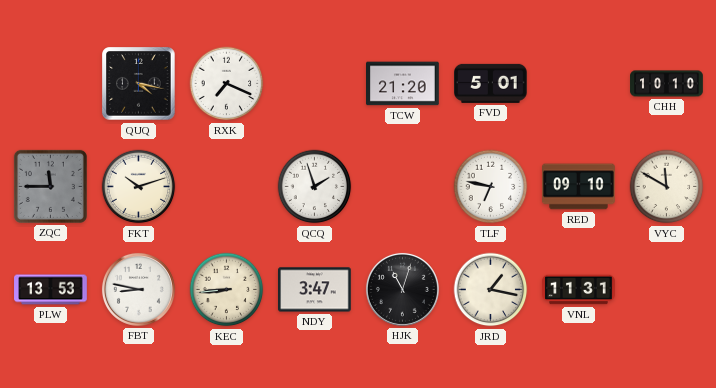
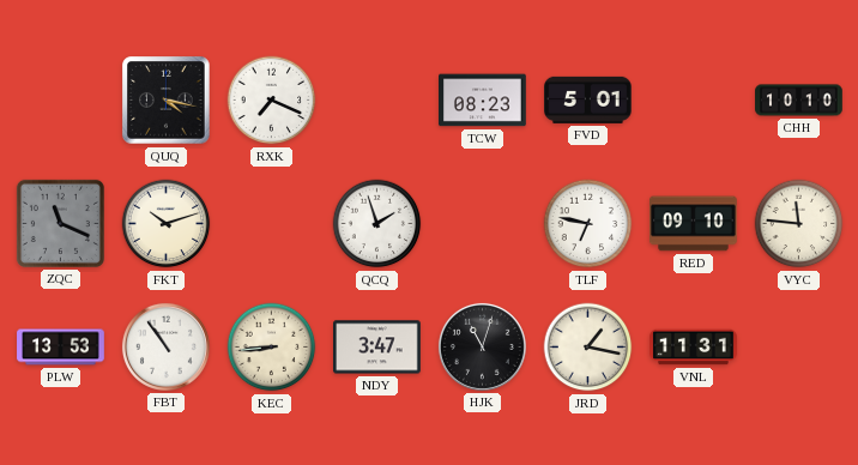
TCW: 21:20 -> 08:23
ZQC: 11:45 -> 11:19
VYC: 11:50 -> 11:46
FBT: 8:47 -> 10:54
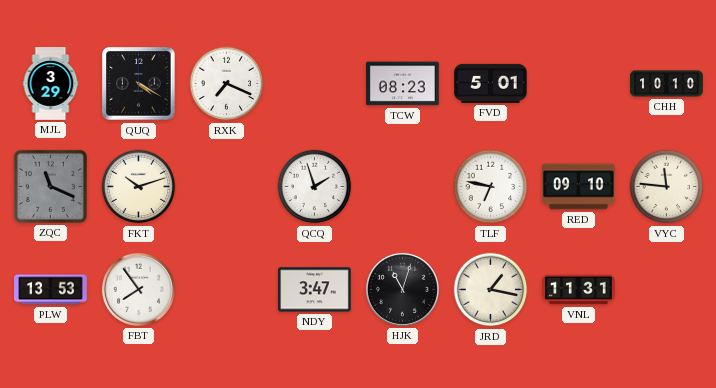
MJL: none -> 3:29
QUQ: 4:17 -> 4:20
FBT: 10:54 -> 7:54
KEC: 8:44 -> none
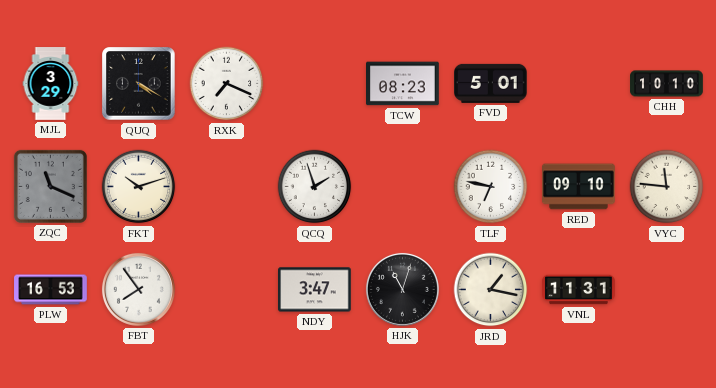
PLW: 13:53 -> 16:53
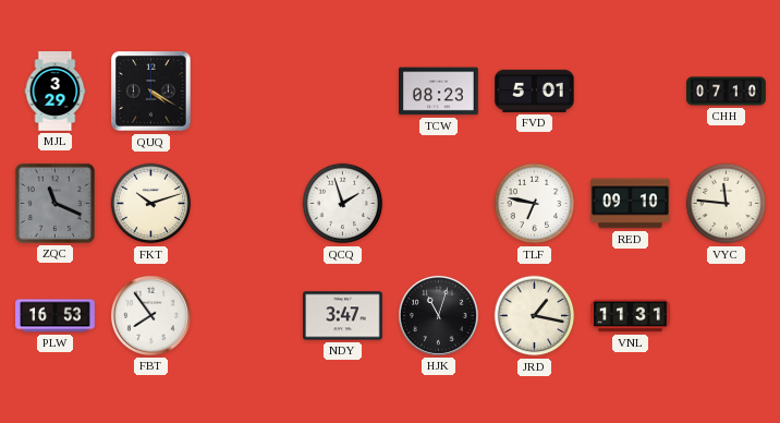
RXK: 7:19 -> none
CHH: 10:10 -> 07:10
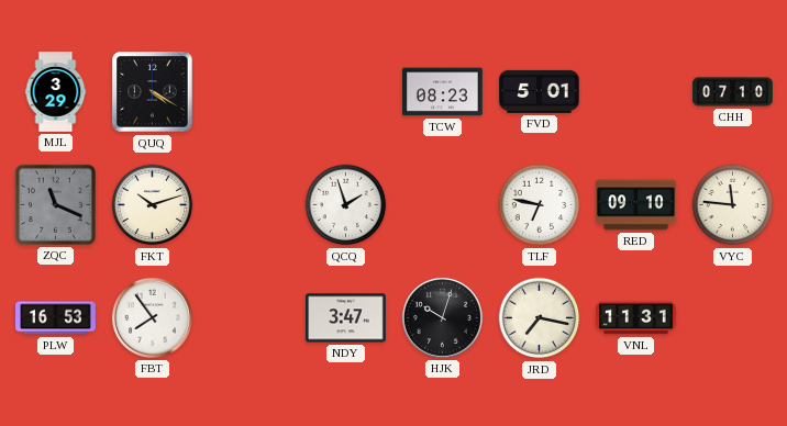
HJK: 11:03 -> 10:03
JRD: 1:17 -> 7:17
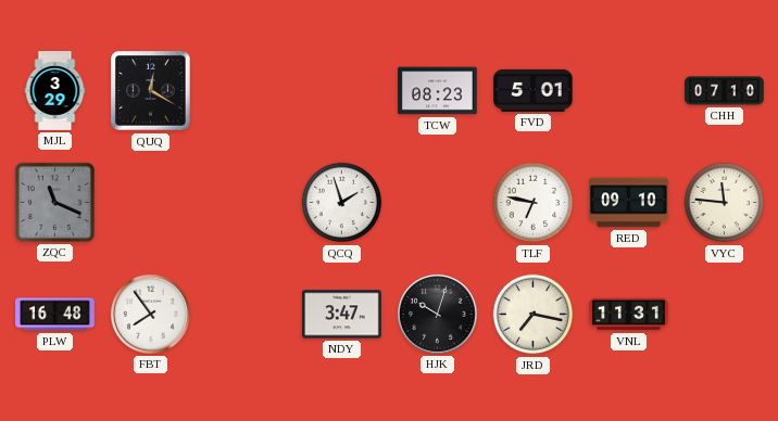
QUQ: 4:20 -> 12:20
FKT: 10:12 -> none
PLW: 16:53 -> 16:48
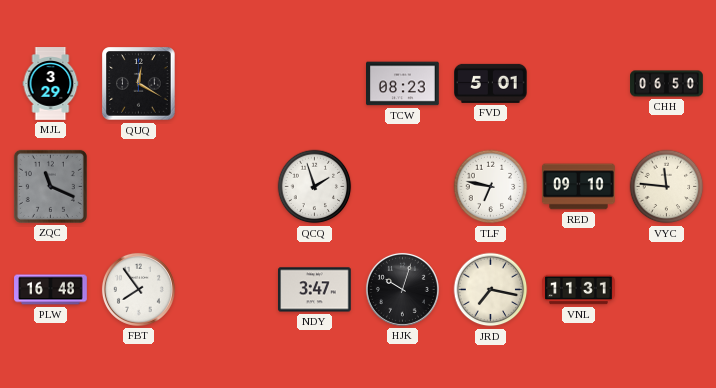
CHH: 07:10 -> 06:50
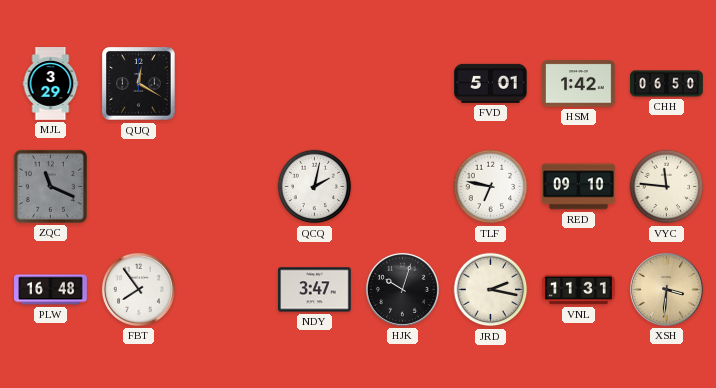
TCW: 08:23 -> none
HSM: none -> 1:42
QCQ: 1:57 -> 2:02
JRD: 7:17 -> 2:17
XSH: none -> 3:31
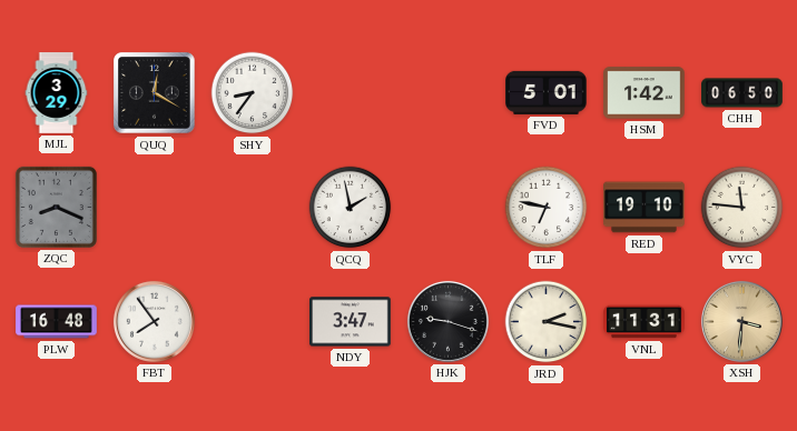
SHY: none -> 8:36
ZQC: 11:19 -> 8:19
QCQ: 2:02 -> 1:58
RED: 09:10 -> 19:10
HJK: 10:03 -> 9:18
